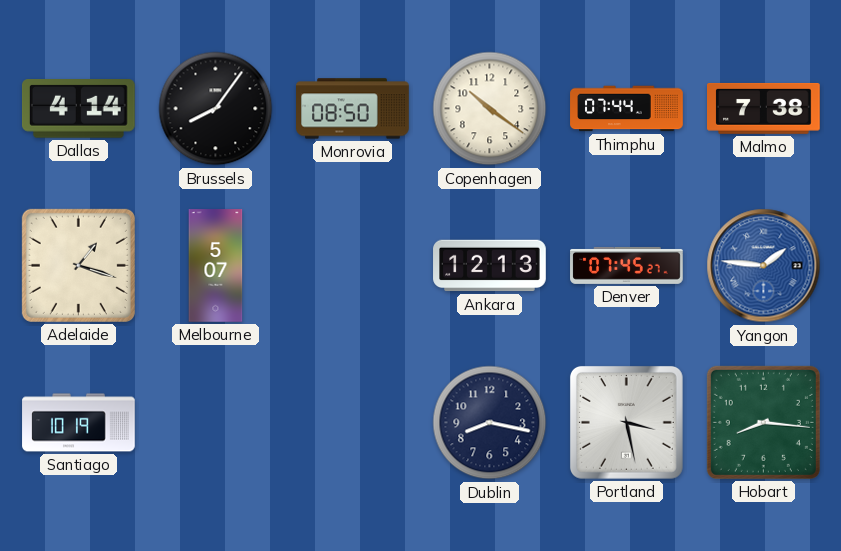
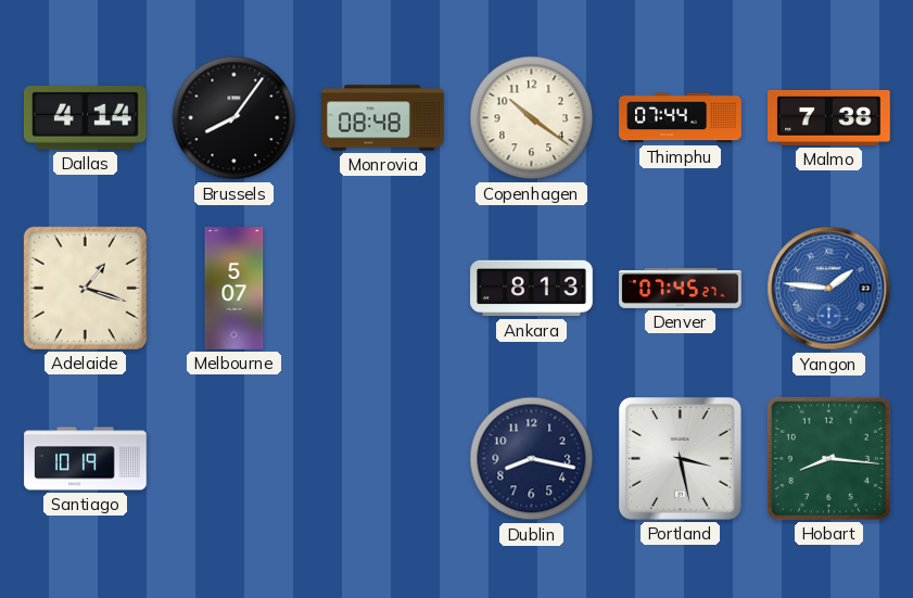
Monrovia: 08:50 -> 08:48
Ankara: 12:13 -> 8:13
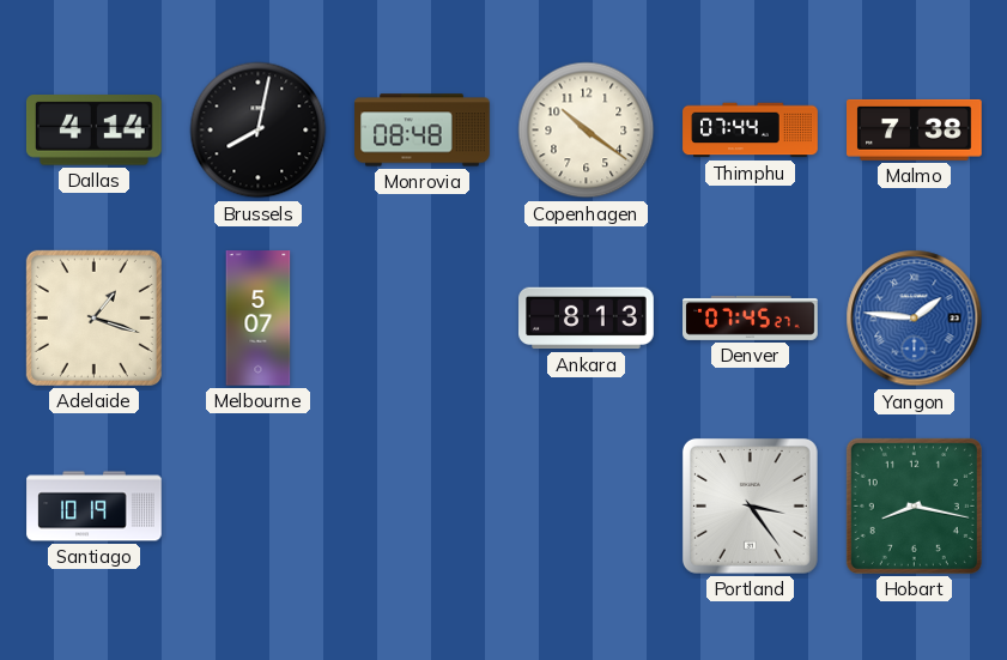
Brussels: 8:06 -> 8:02
Dublin: 8:17 -> none
Portland: 3:28 -> 3:24
Hobart: 8:16 -> 8:17
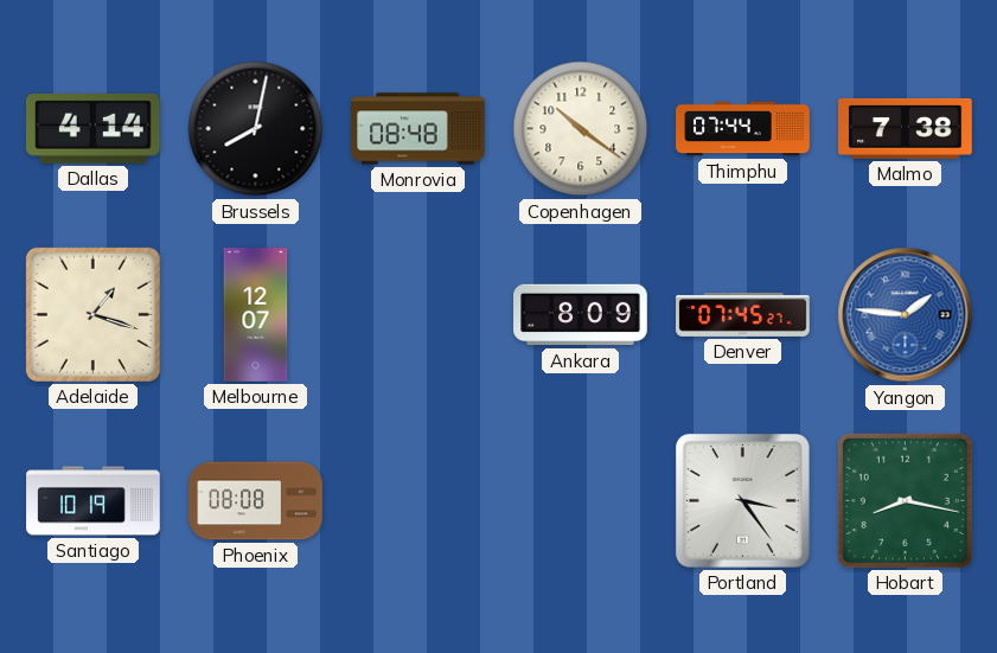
Melbourne: 5:07 -> 12:07
Ankara: 8:13 -> 8:09
Phoenix: none -> 08:08
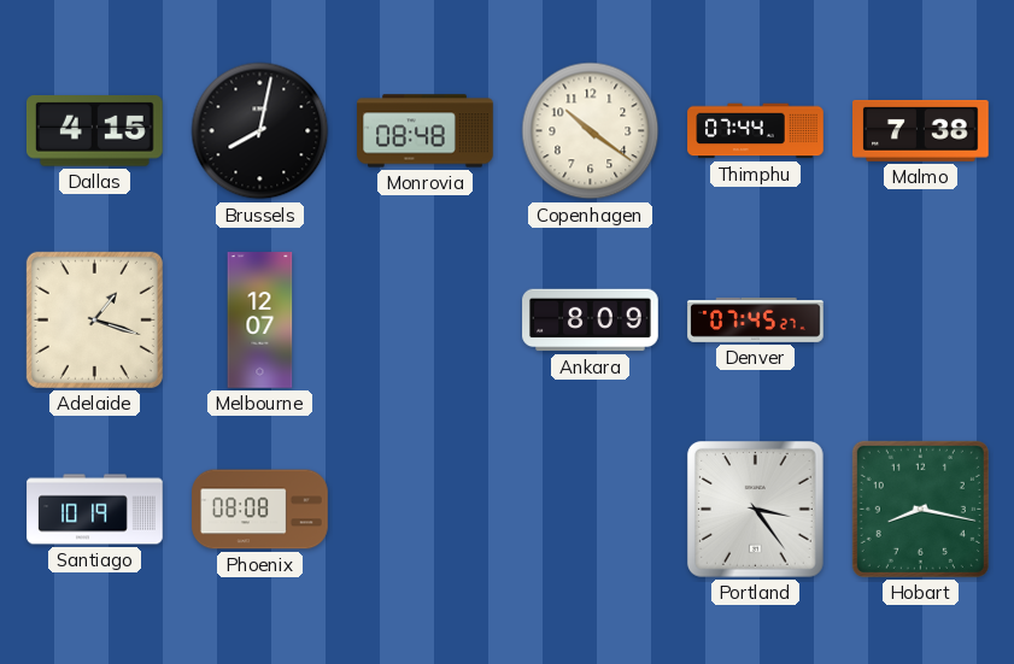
Dallas: 4:14 -> 4:15
Yangon: 1:46 -> none
